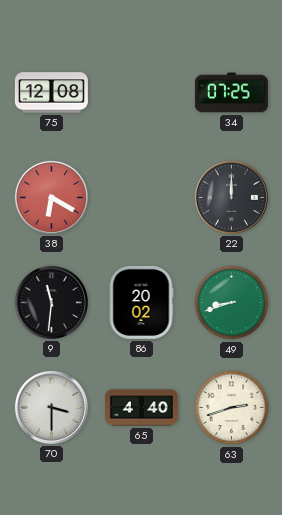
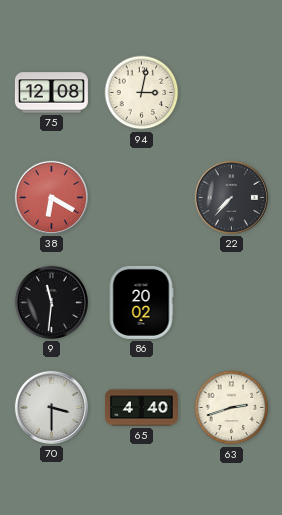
94: none -> 3:02
34: 07:25 -> none
22: 12:00 -> 7:37
49: 8:42 -> none
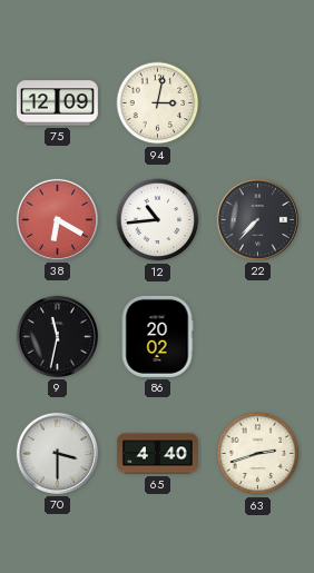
75: 12:08 -> 12:09
12: none -> 10:44
9: 11:31 -> 11:32
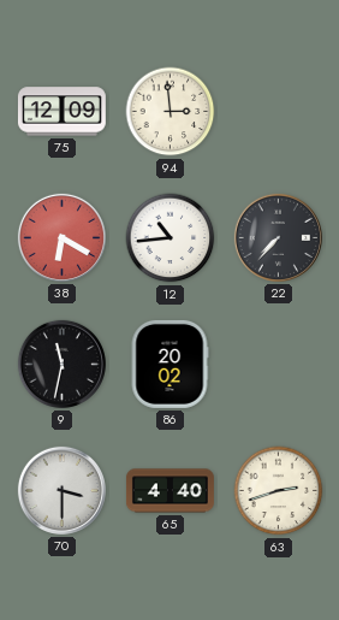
94: 3:02 -> 2:59
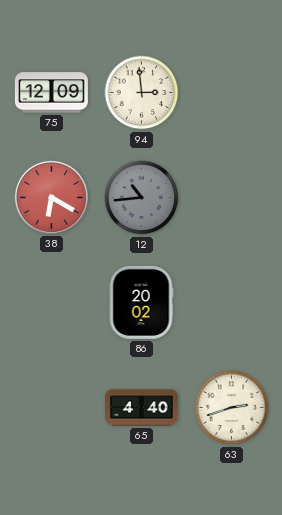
12 dial: white -> grey
22: 7:37 -> none
9: 11:32 -> none
70: 3:30 -> none
